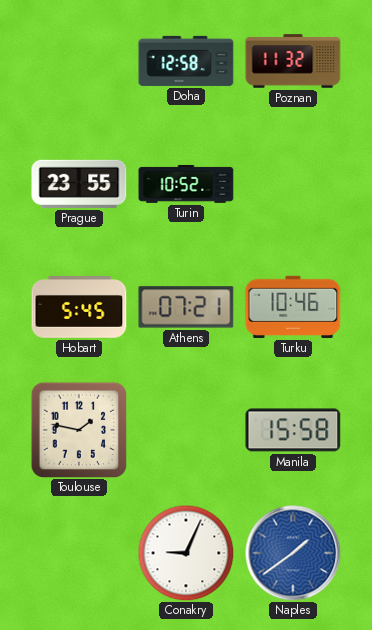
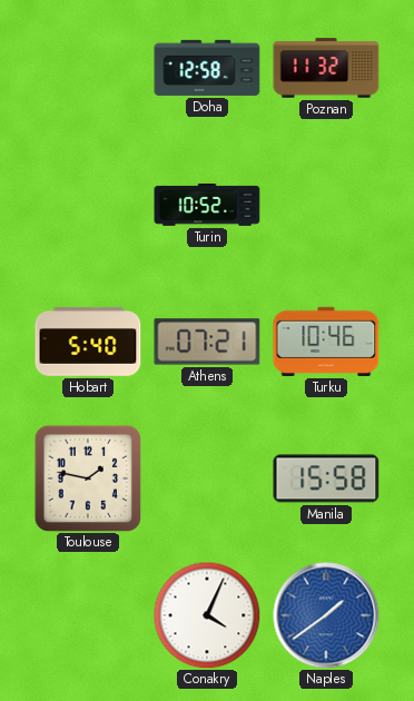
Prague: 23:55 -> none
Hobart: 5:45 -> 5:40
Conakry: 9:04 -> 4:04
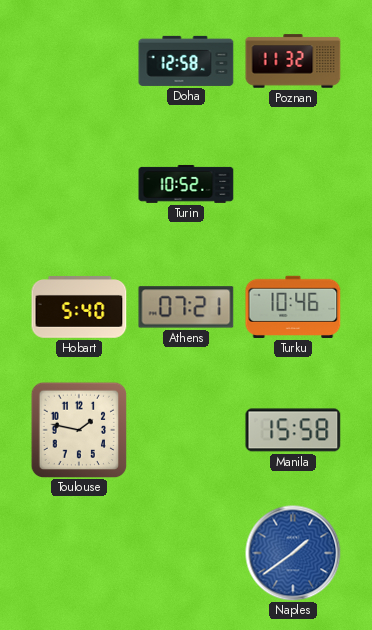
Conakry: 4:04 -> none
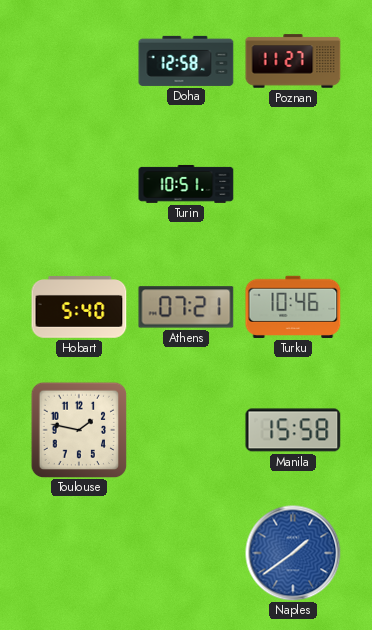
Poznan: 11:32 -> 11:27
Turin: 10:52 -> 10:51
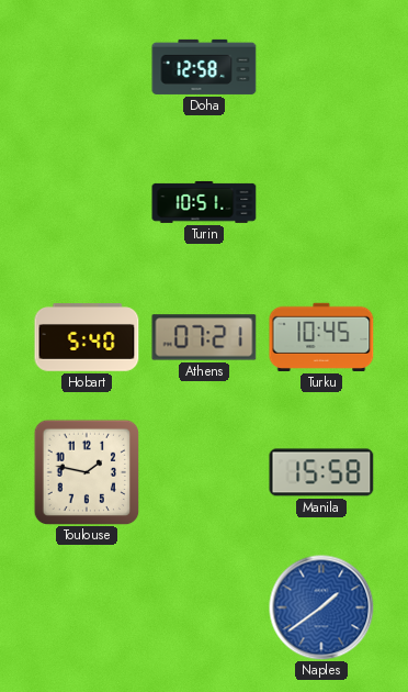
Poznan: 11:27 -> none
Turku: 10:46 -> 10:45
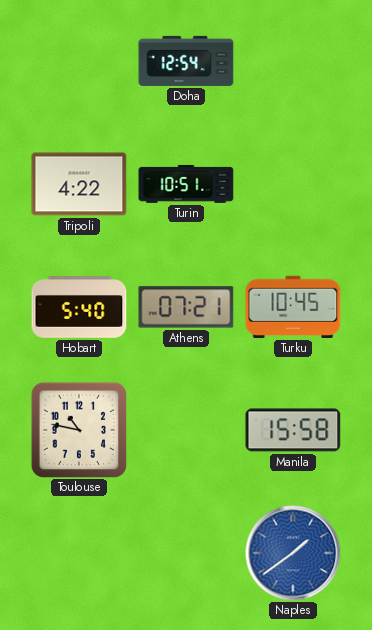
Doha: 12:58 -> 12:54
Tripoli: none -> 4:22
Toulouse: 1:47 -> 10:47
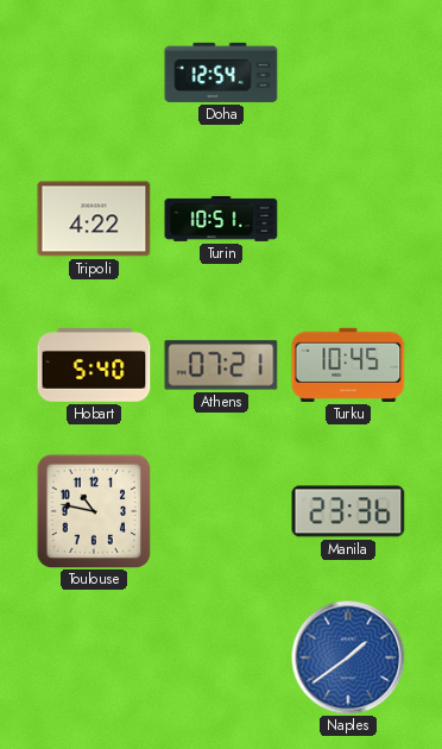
Manila: 15:58 -> 23:36
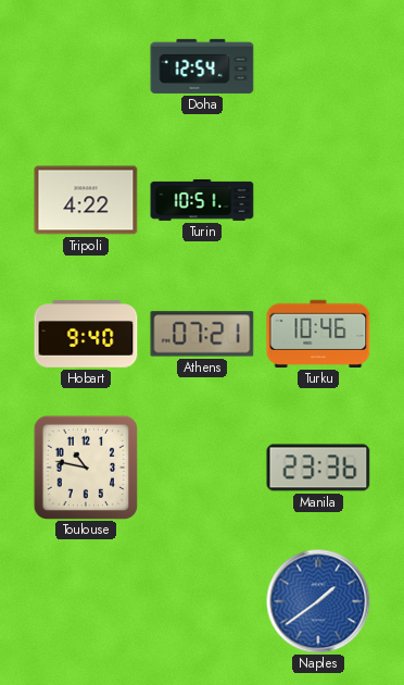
Hobart: 5:40 -> 9:40
Turku: 10:45 -> 10:46
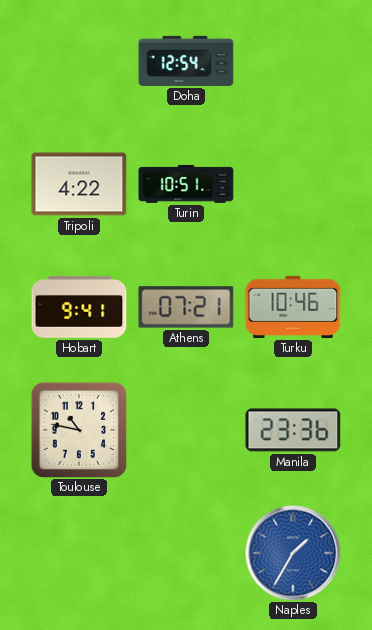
Hobart: 9:40 -> 9:41
Naples: 1:39 -> 1:35
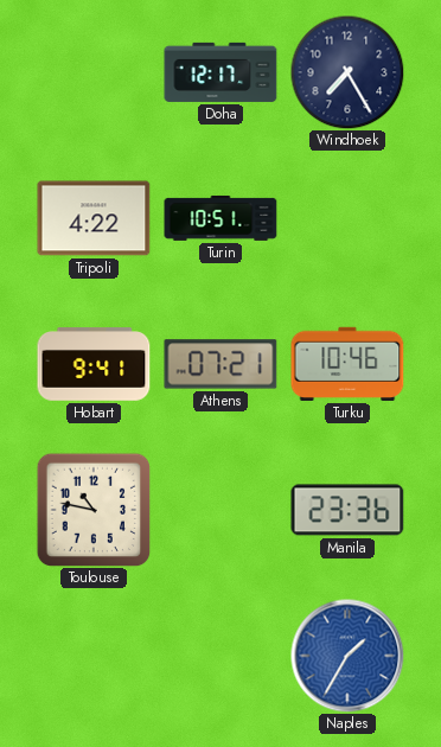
Doha: 12:54 -> 12:17
Windhoek: none -> 7:25
